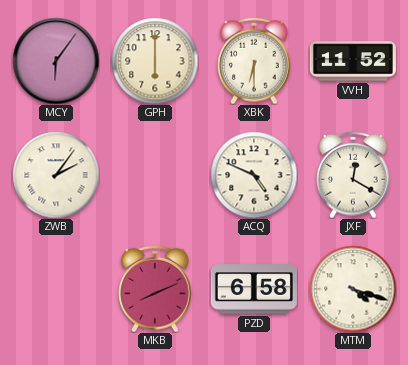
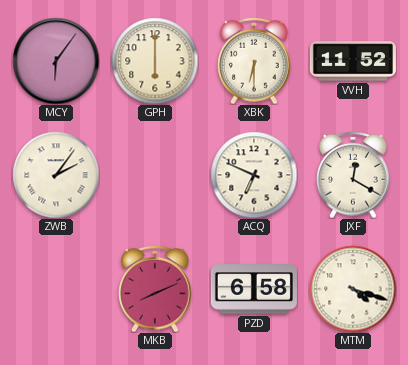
ACQ: 4:49 -> 6:49
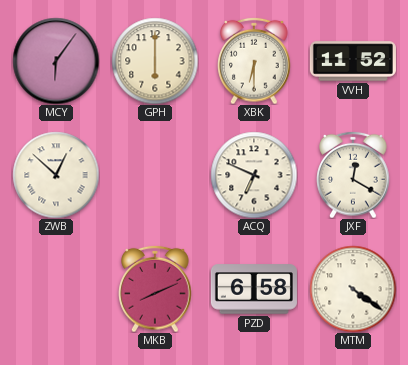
ZWB: 2:06 -> 12:52
MTM: 4:18 -> 4:21
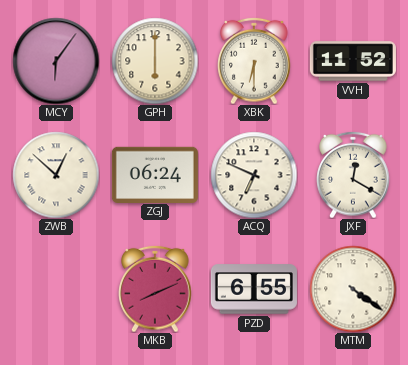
ZGJ: none -> 06:24
PZD: 6:58 -> 6:55
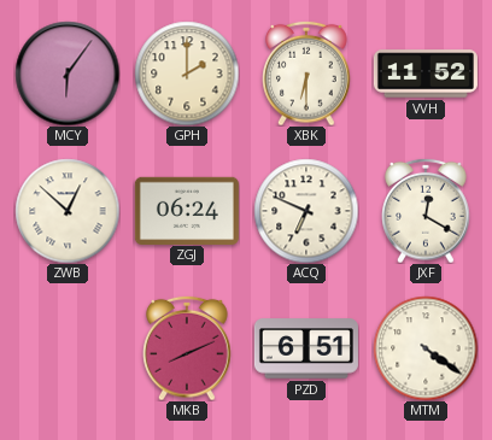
GPH: 6:00 -> 2:00
PZD: 6:55 -> 6:51
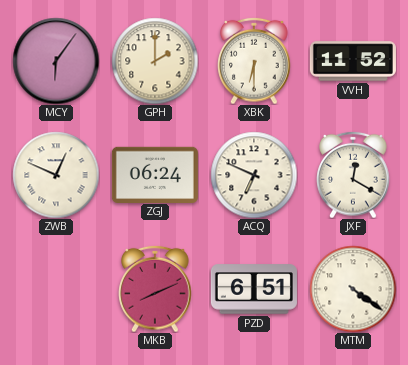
ZWB: 12:52 -> 12:49
